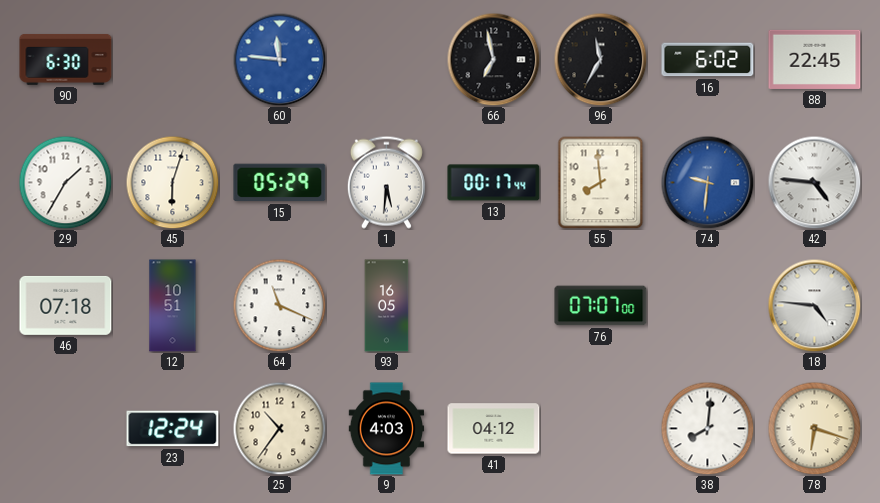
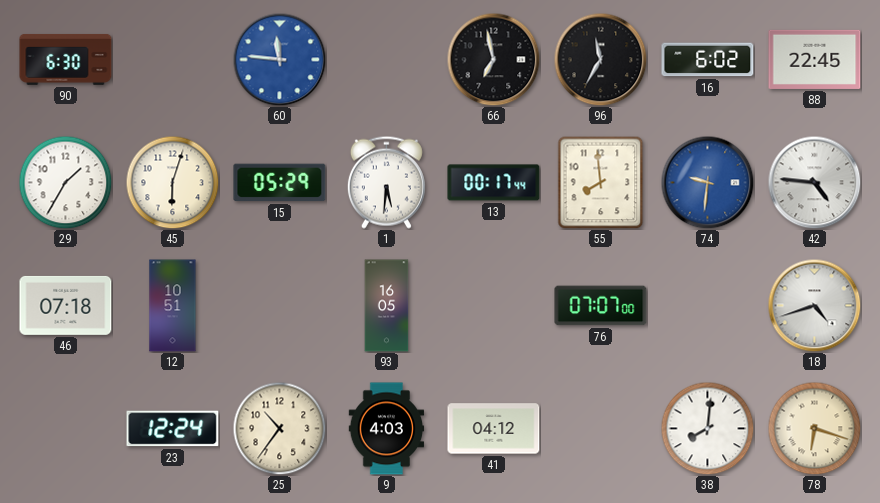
64: 11:19 -> none
18: 4:46 -> 4:42
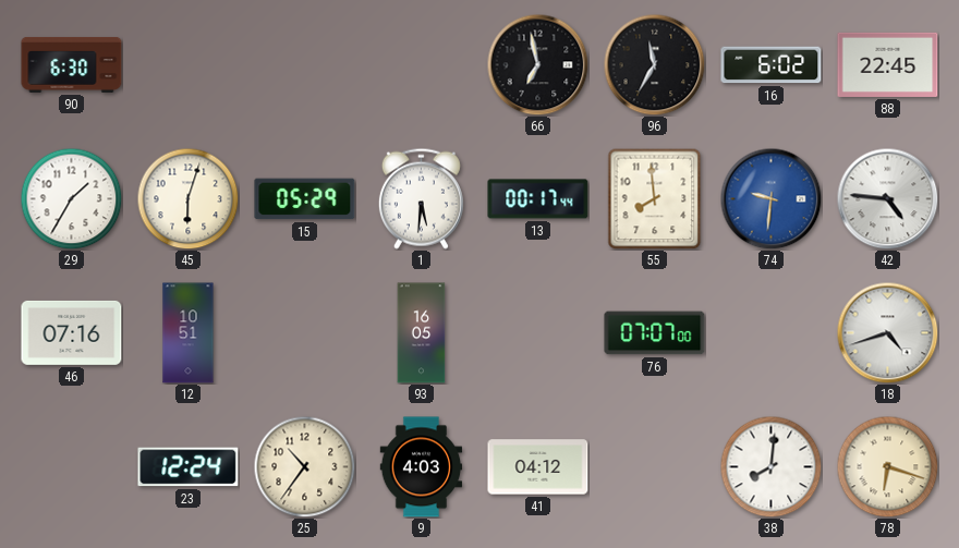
60: 11:46 -> none
46: 07:18 -> 07:16
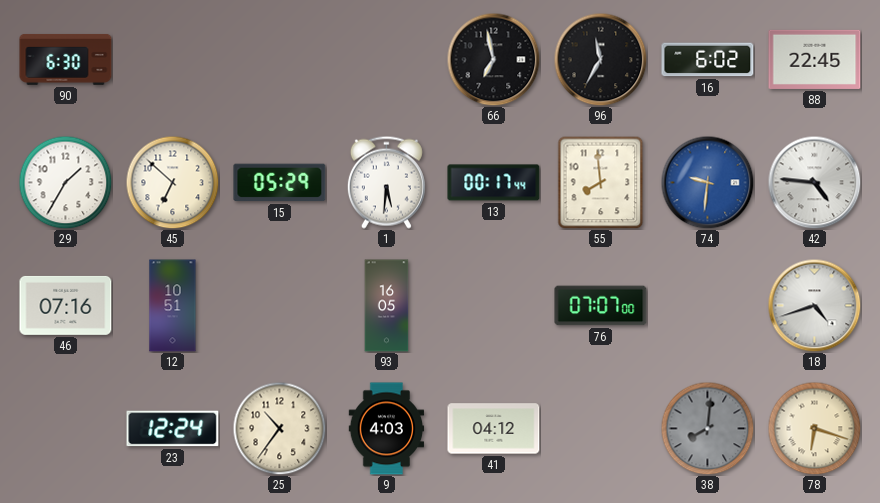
45: 6:03 -> 6:52
38 dial: white -> grey
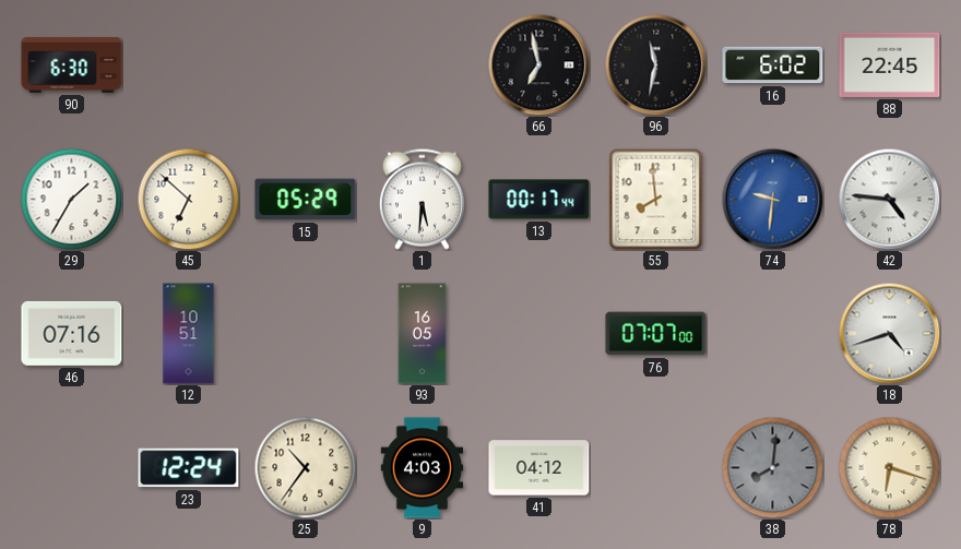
96: 11:35 -> 11:32
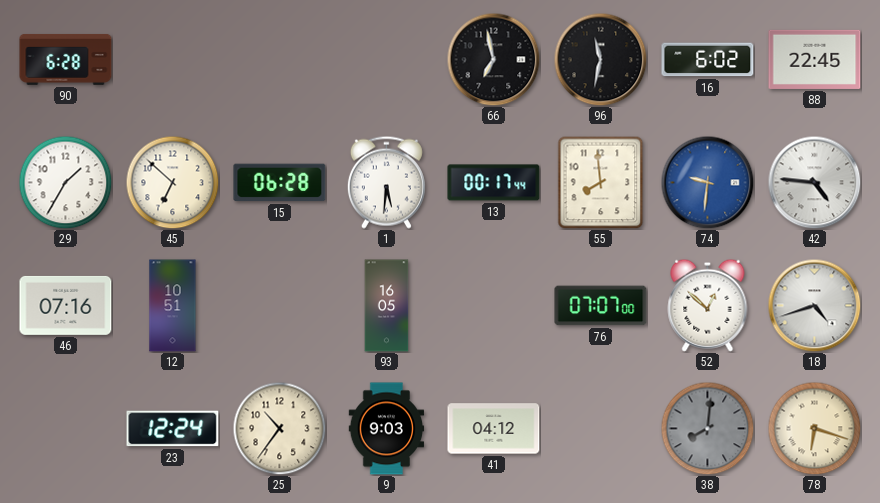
90: 6:30 -> 6:28
15: 05:29 -> 06:28
52: none -> 12:52
9: 4:03 -> 9:03
